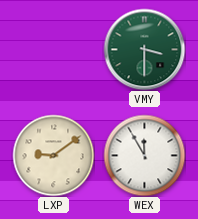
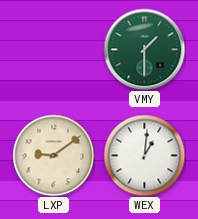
VMY: 3:30 -> 1:30
WEX: 11:55 -> 1:01
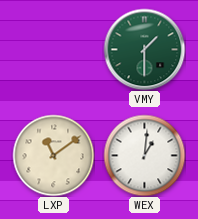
LXP: 9:09 -> 11:09
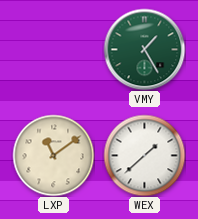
VMY: 1:30 -> 1:25
WEX: 1:01 -> 1:38
